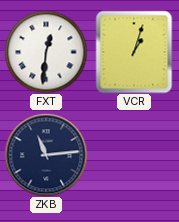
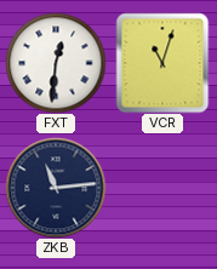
VCR: 1:03 -> 11:03
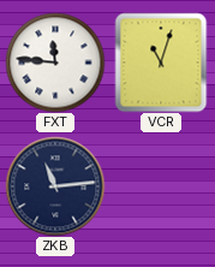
FXT: 12:31 -> 11:46
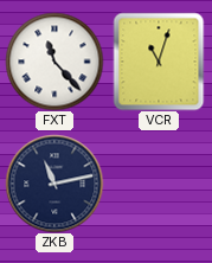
FXT: 11:46 -> 11:23
ZKB: 11:14 -> 11:13
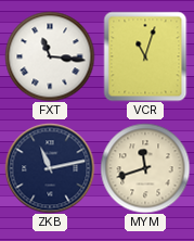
FXT: 11:23 -> 11:16
MYM: none -> 11:42
